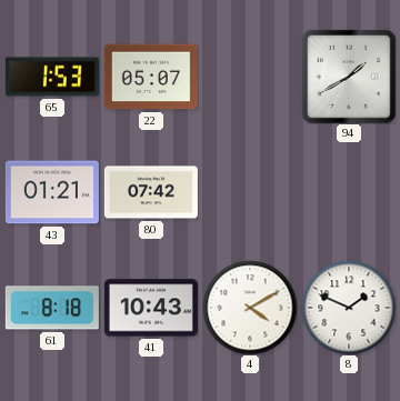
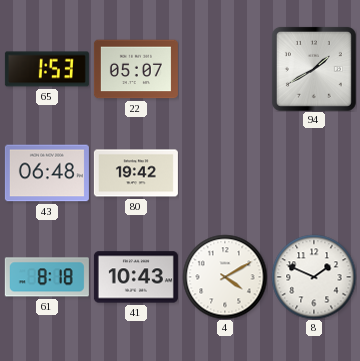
43: 01:21 -> 06:48
80: 07:42 -> 19:42
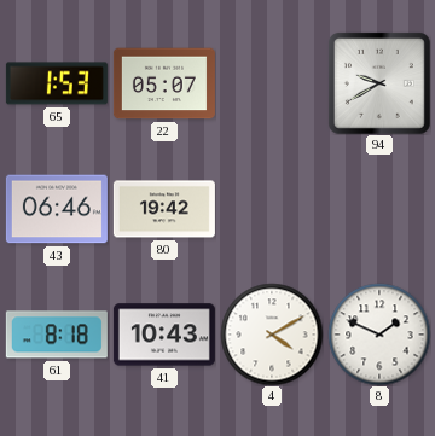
94: 1:40 -> 9:40
43: 06:48 -> 06:46
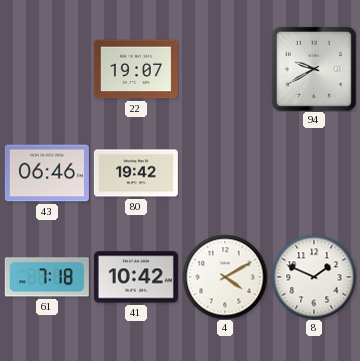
65: 1:53 -> none
22: 05:07 -> 19:07
61: 8:18 -> 7:18
41: 10:43 -> 10:42
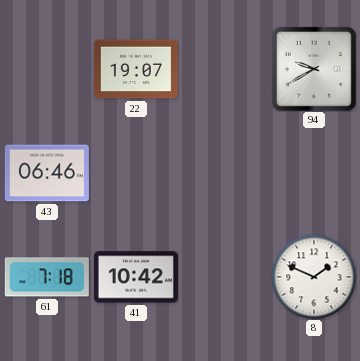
80: 19:42 -> none
4: 4:10 -> none
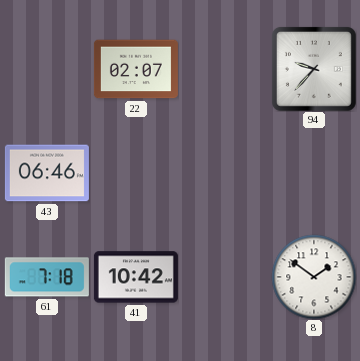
22: 19:07 -> 02:07
94: 9:40 -> 9:37
8: 1:49 -> 1:51
